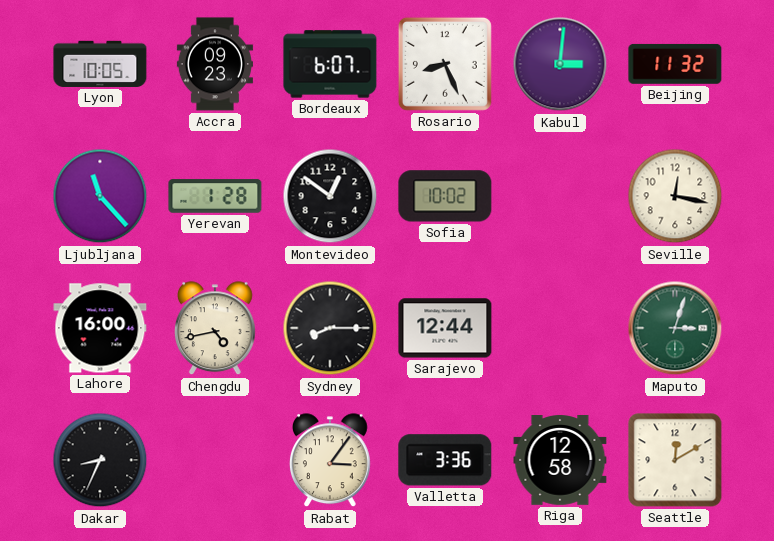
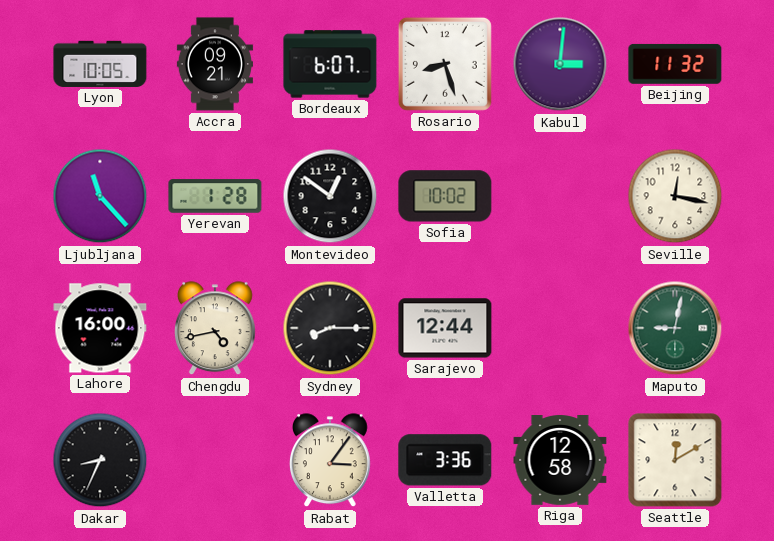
Accra: 09:23 -> 09:21
Rosario: 8:26 -> 8:27
Maputo: 3:03 -> 9:02
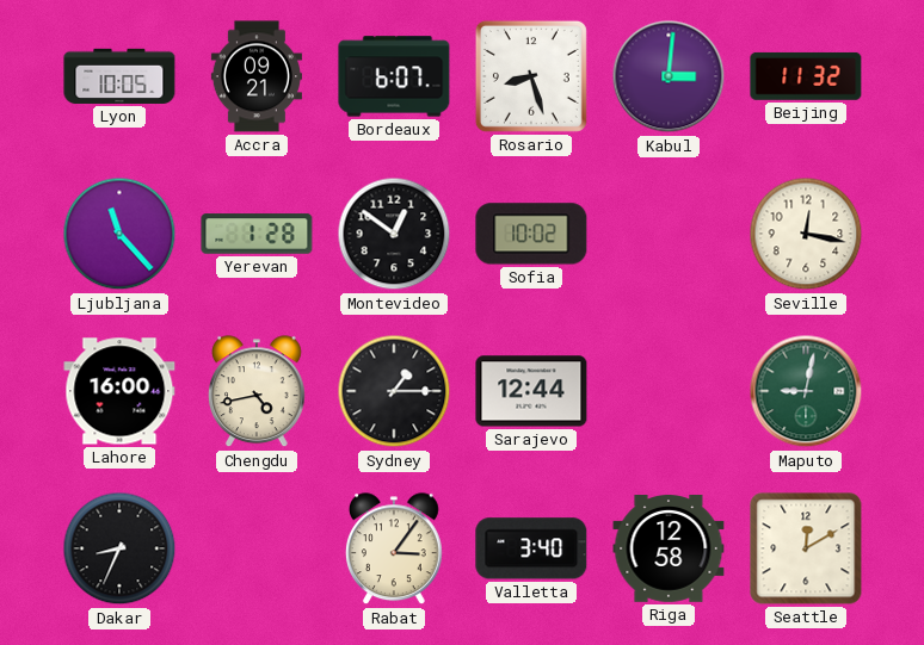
Sydney: 8:15 -> 1:15
Valletta: 3:36 -> 3:40
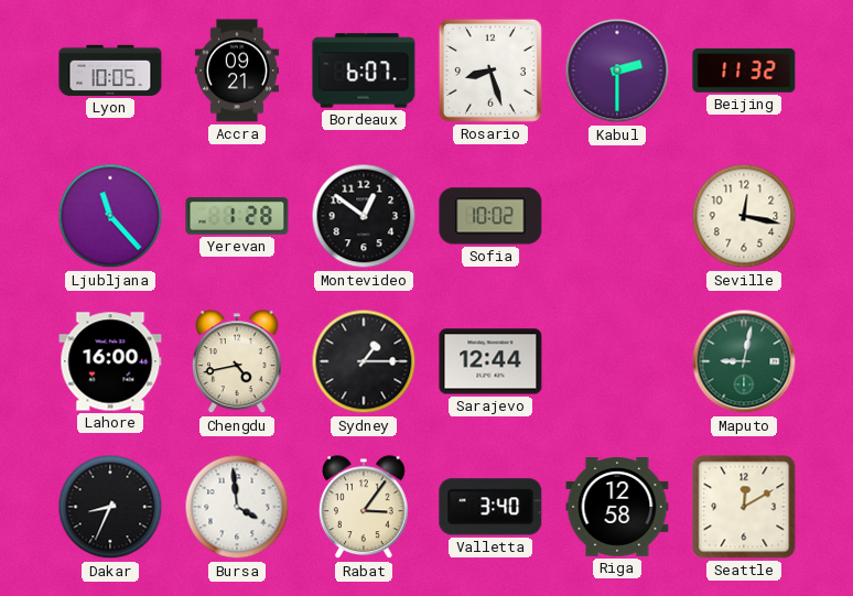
Kabul: 3:01 -> 2:30
Bursa: none -> 3:59
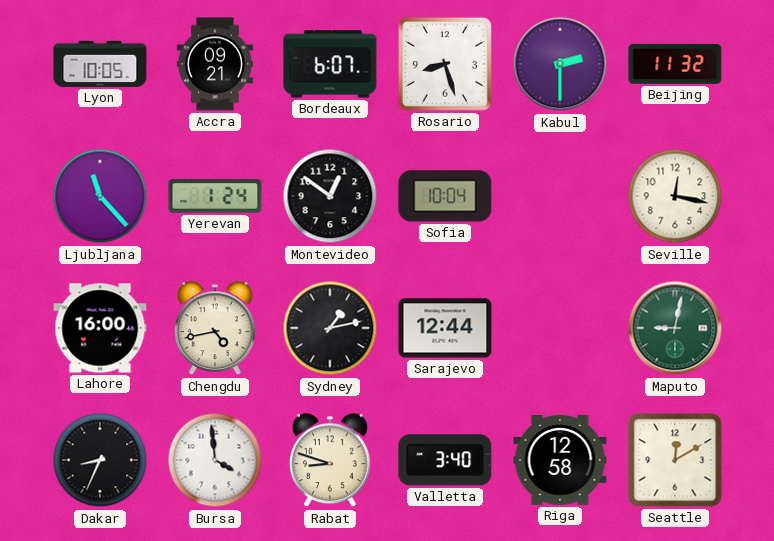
Yerevan: 1:28 -> 1:24
Sofia: 10:02 -> 10:04
Sydney: 1:15 -> 1:13
Rabat: 3:06 -> 8:48
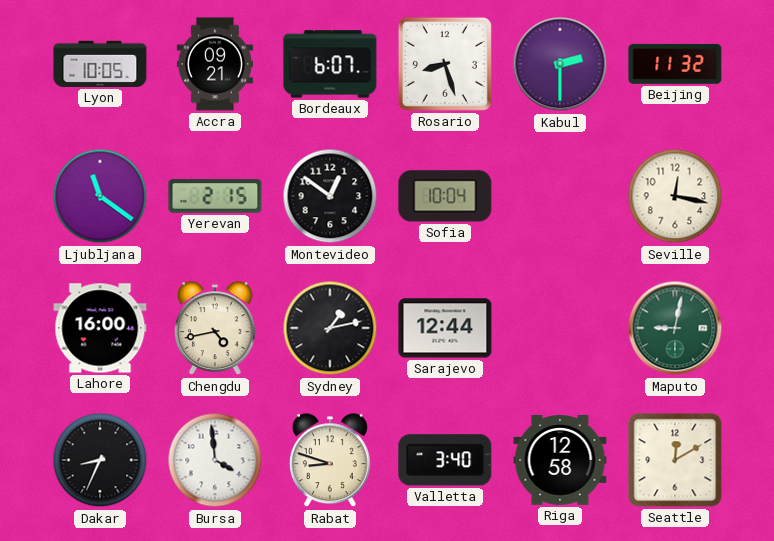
Ljubljana: 11:23 -> 11:21
Yerevan: 1:24 -> 2:15
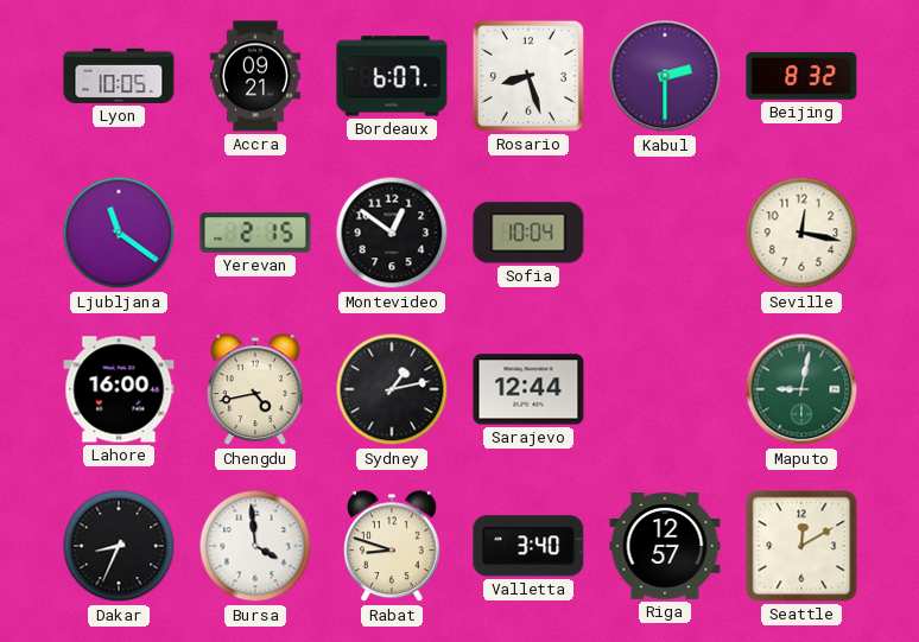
Beijing: 11:32 -> 8:32
Riga: 12:58 -> 12:57
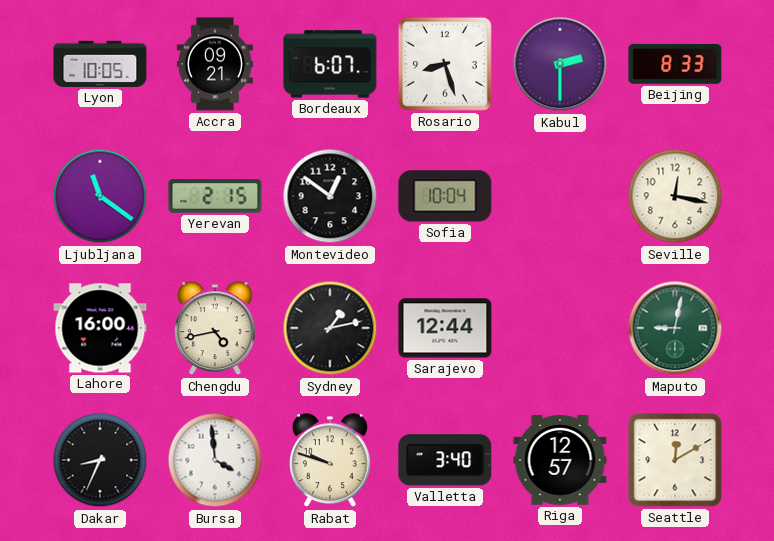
Beijing: 8:32 -> 8:33
Rabat: 8:48 -> 9:48
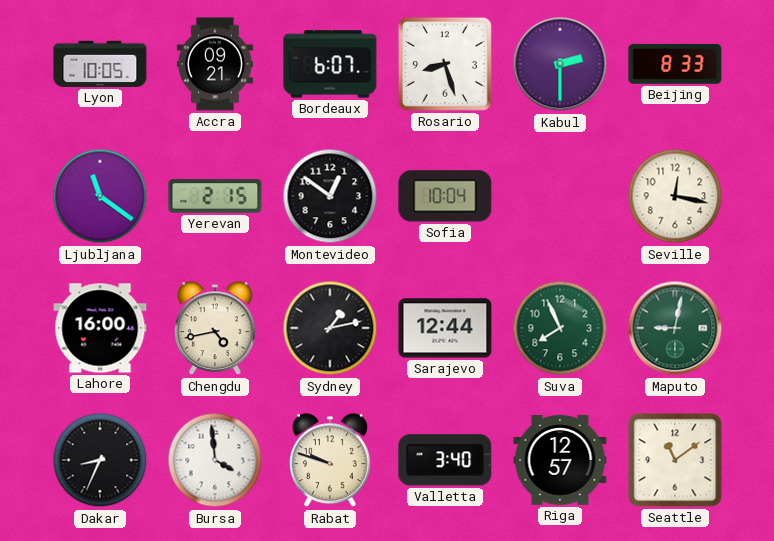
Suva: none -> 7:56
Seattle: 12:10 -> 11:09
